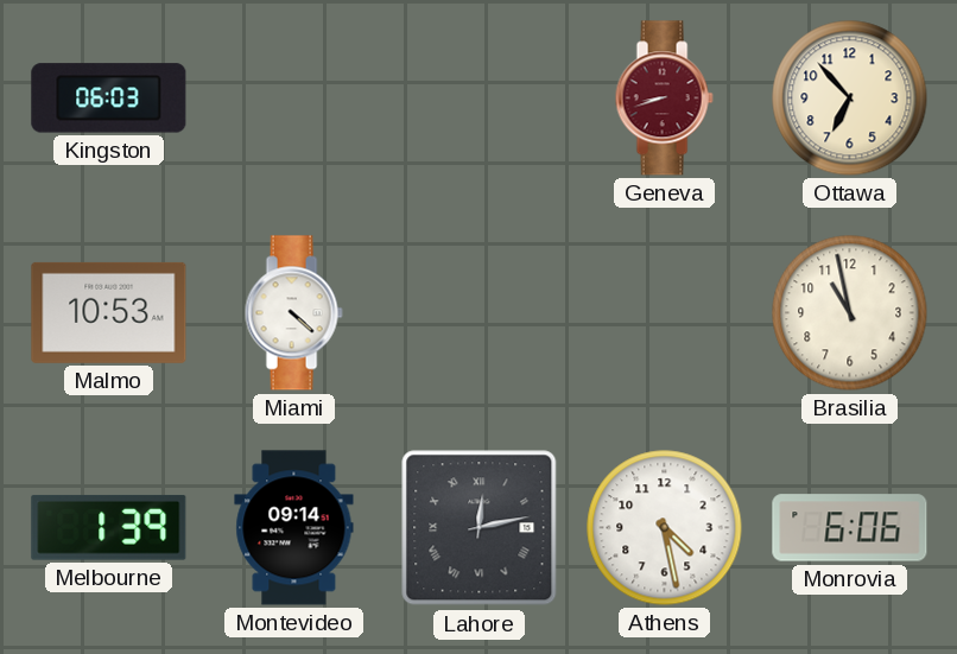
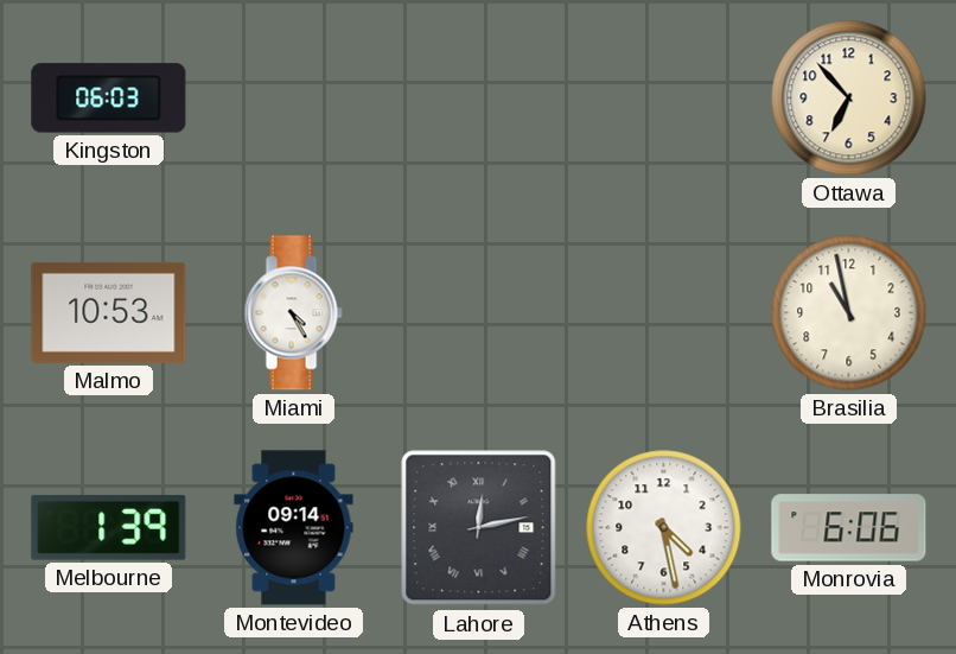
Geneva: 8:42 -> none
Miami: 4:22 -> 4:25
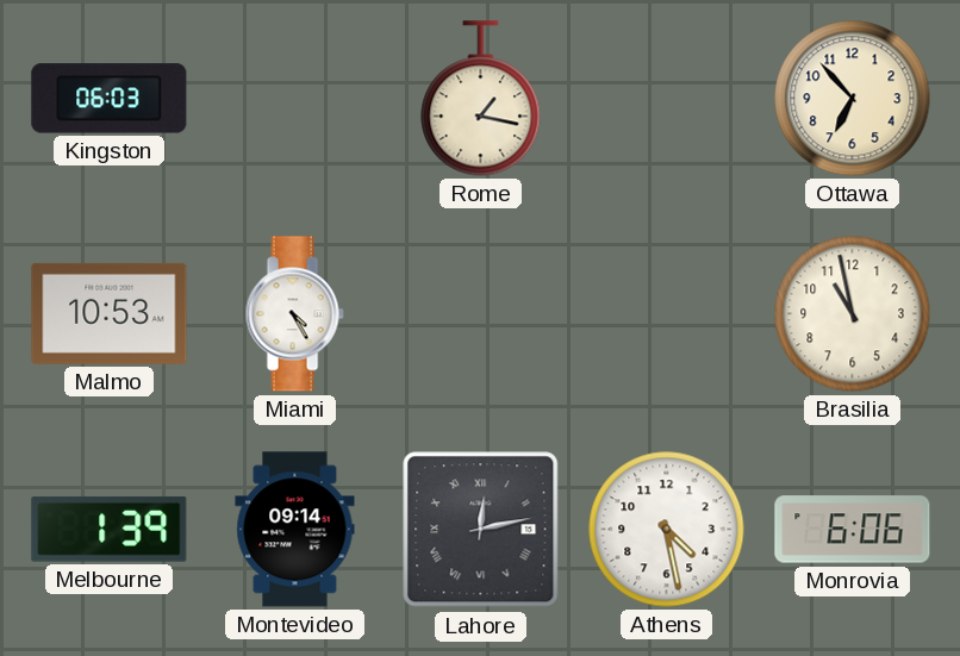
Rome: none -> 1:17
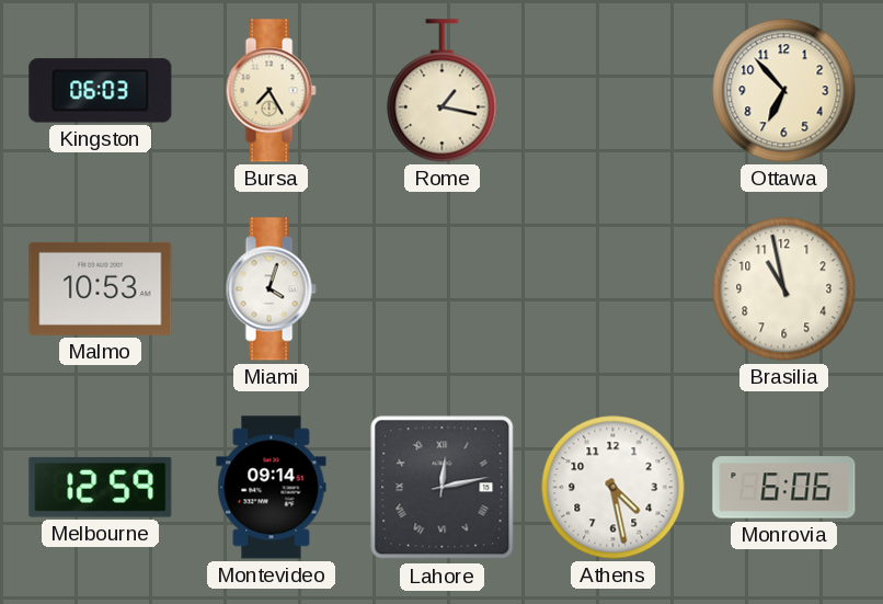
Bursa: none -> 7:25
Miami: 4:25 -> 4:03
Melbourne: 1:39 -> 12:59
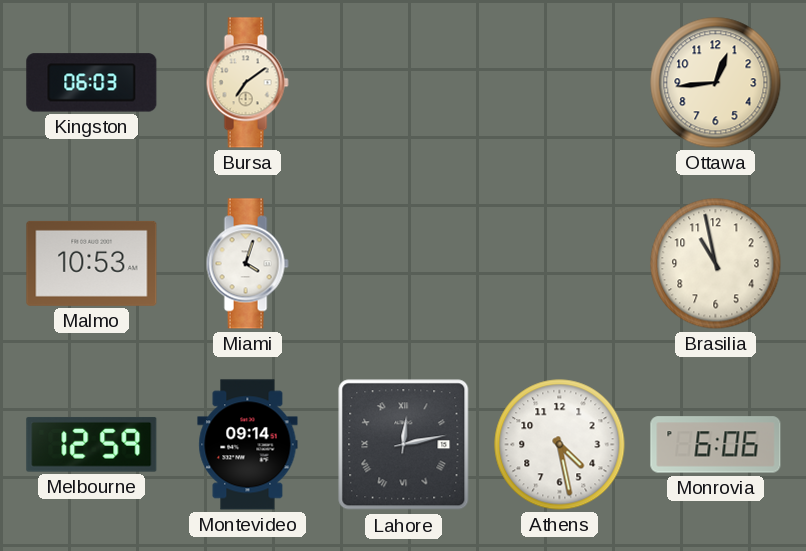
Bursa: 7:25 -> 7:09
Rome: 1:17 -> none
Ottawa: 6:53 -> 12:44
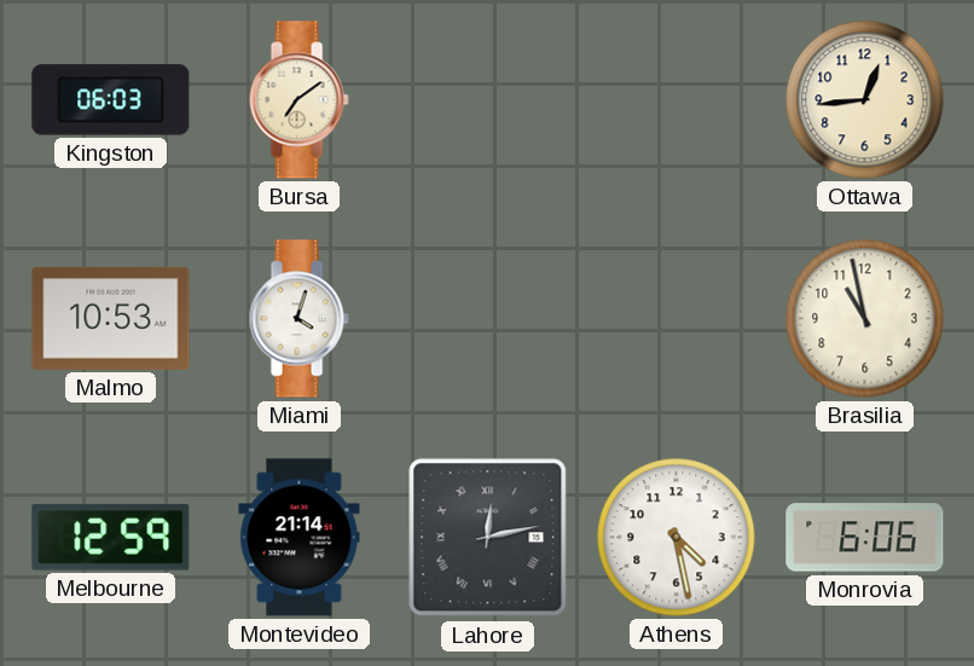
Montevideo: 09:14 -> 21:14
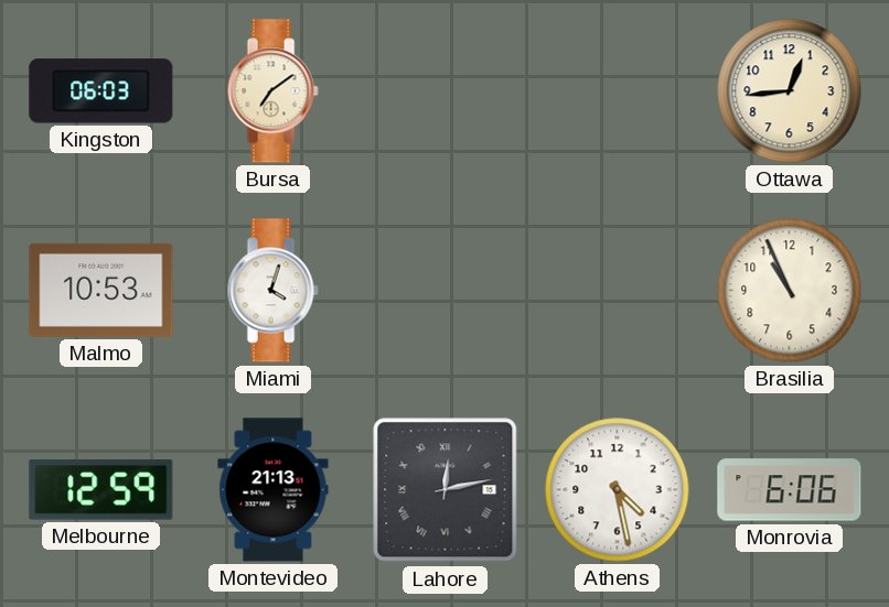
Brasilia: 10:58 -> 10:56
Montevideo: 21:14 -> 21:13
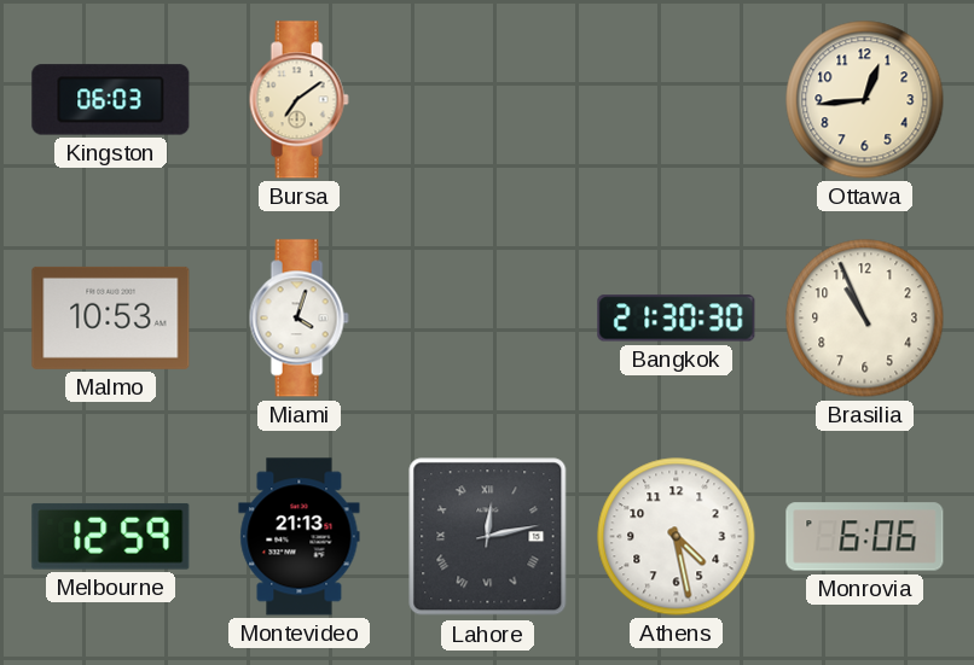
Bangkok: none -> 21:30
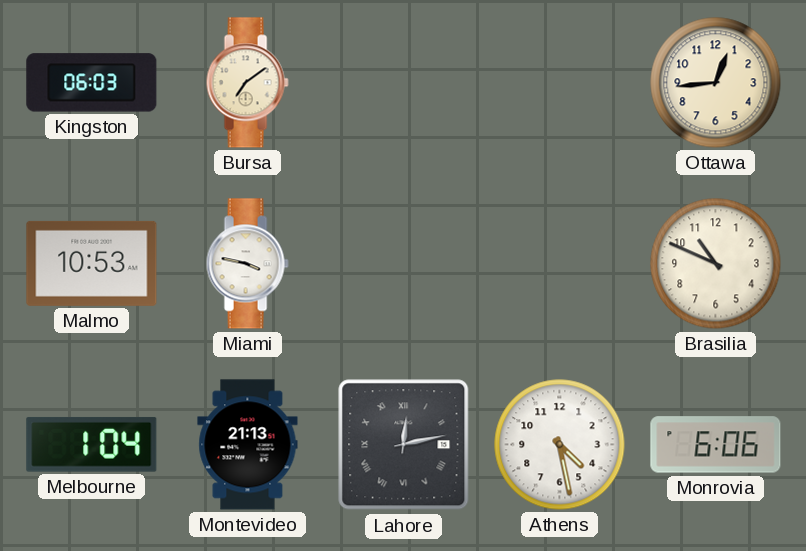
Miami: 4:03 -> 3:47
Bangkok: 21:30 -> none
Brasilia: 10:56 -> 10:49
Melbourne: 12:59 -> 1:04
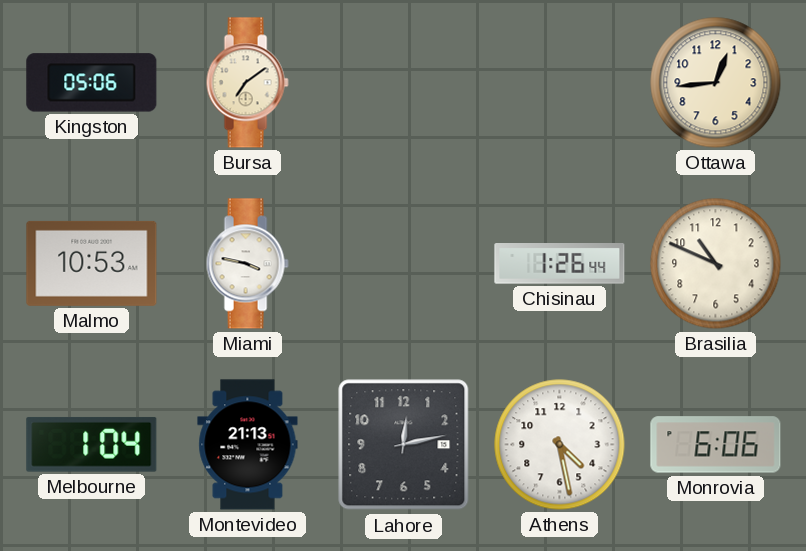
Kingston: 06:03 -> 05:06
Chisinau: none -> 1:26
Lahore numerals: Roman -> Arabic
